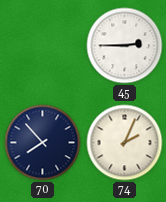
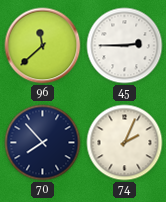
96: none -> 11:38
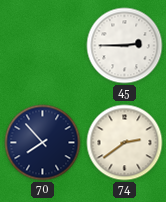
96: 11:38 -> none
74: 2:04 -> 2:39
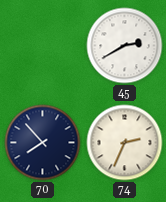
45: 2:45 -> 2:40
74: 2:39 -> 2:34
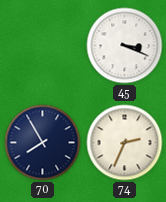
45: 2:40 -> 3:19
70: 7:53 -> 7:55
